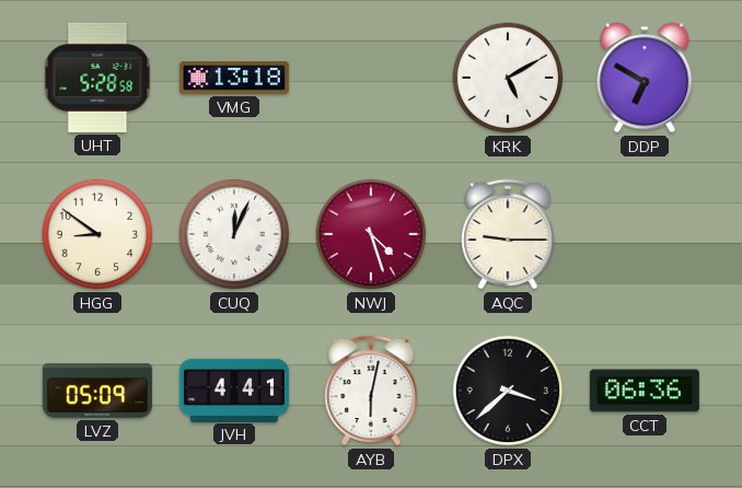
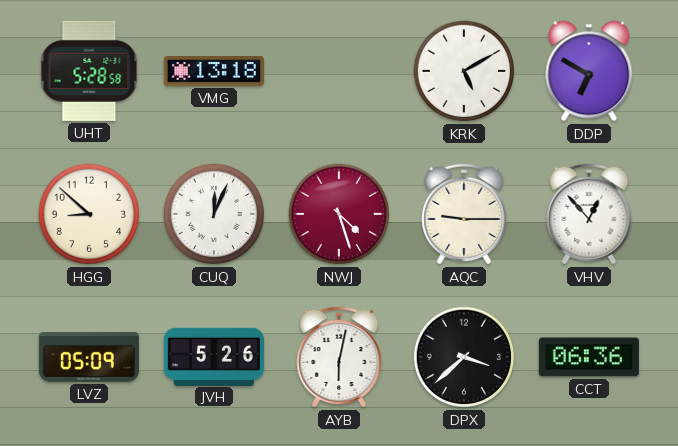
HGG: 8:51 -> 8:52
VHV: none -> 12:53
JVH: 4:41 -> 5:26
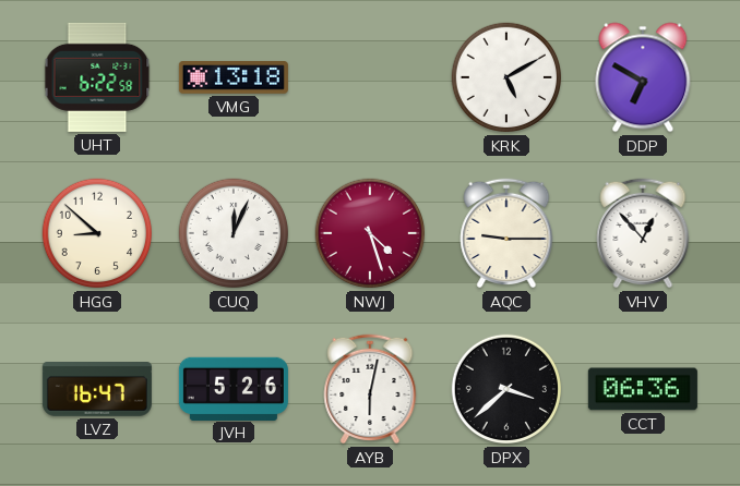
UHT: 5:28 -> 6:22
LVZ: 05:09 -> 16:47
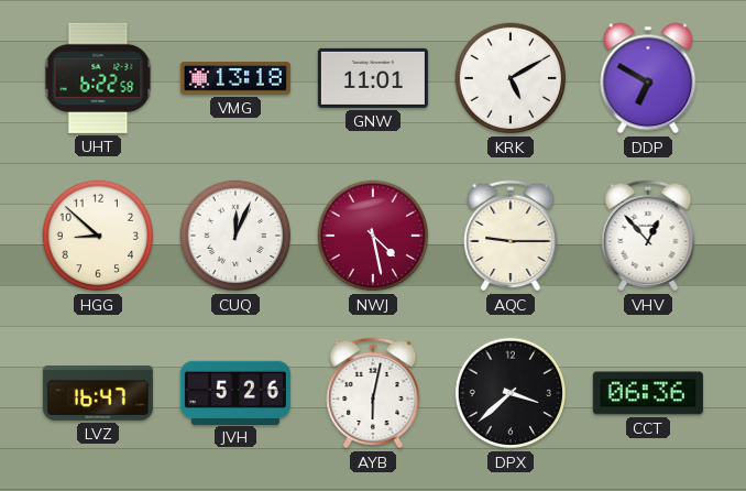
GNW: none -> 11:01
NWJ: 4:27 -> 4:28
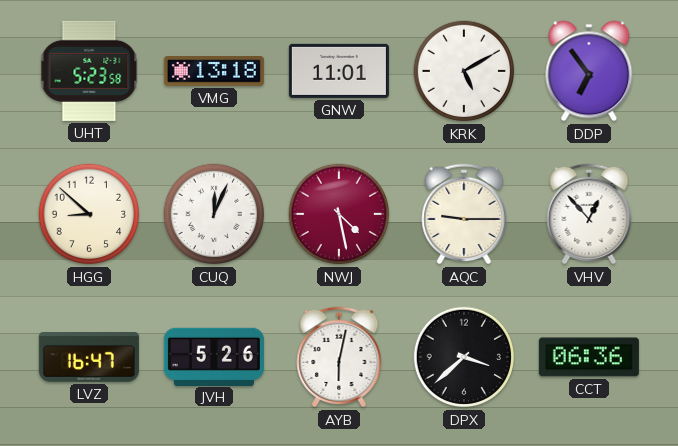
UHT: 6:22 -> 5:23
DDP: 6:50 -> 6:54
